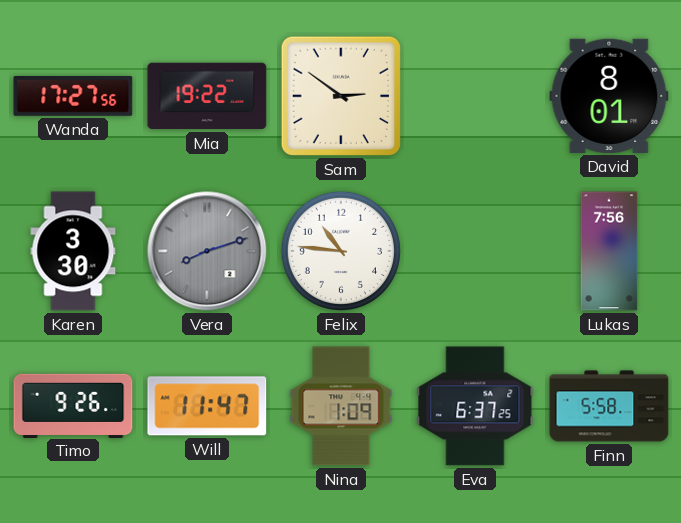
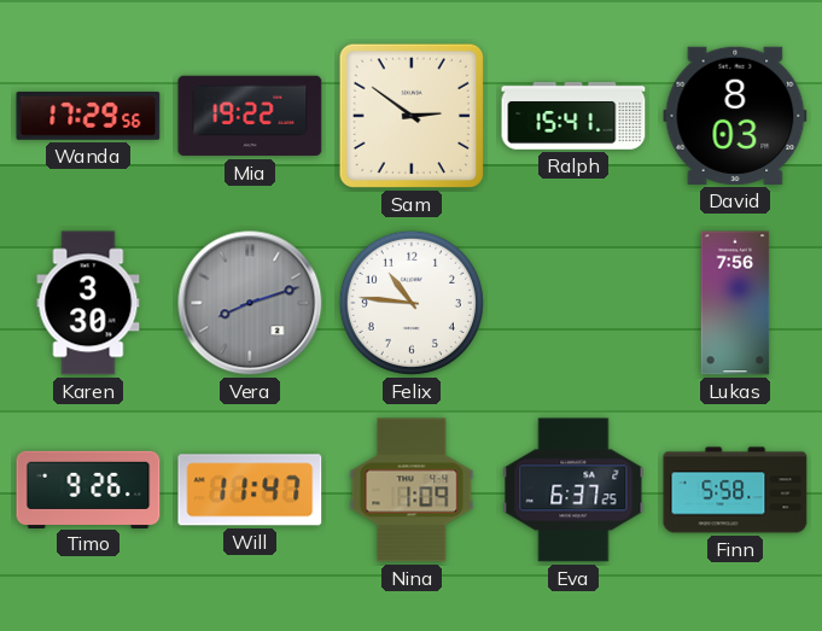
Wanda: 17:27 -> 17:29
Ralph: none -> 15:41
David: 8:01 -> 8:03
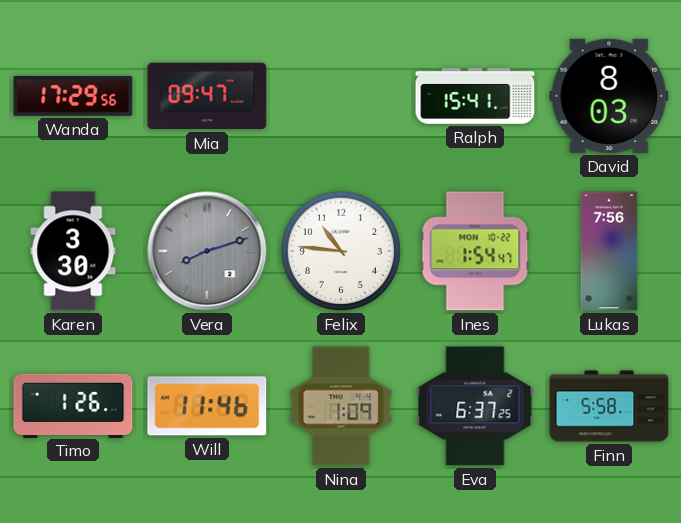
Mia: 19:22 -> 09:47
Sam: 2:51 -> none
Ines: none -> 1:54
Timo: 9:26 -> 1:26
Will: 11:47 -> 11:46
